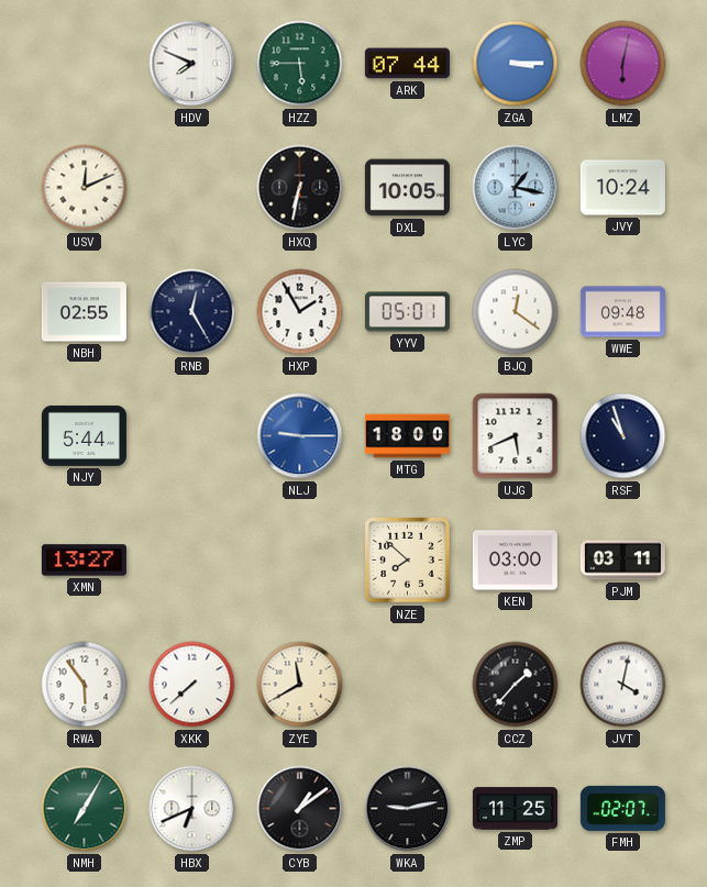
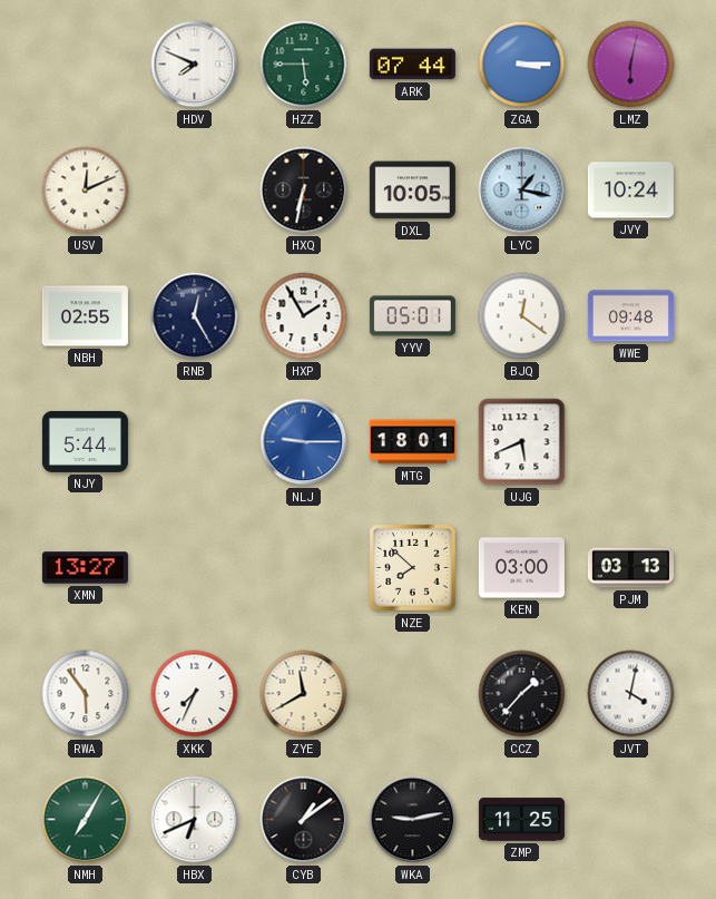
MTG: 18:00 -> 18:01
RSF: 10:57 -> none
PJM: 03:11 -> 03:13
XKK: 7:38 -> 7:34
FMH: 02:07 -> none
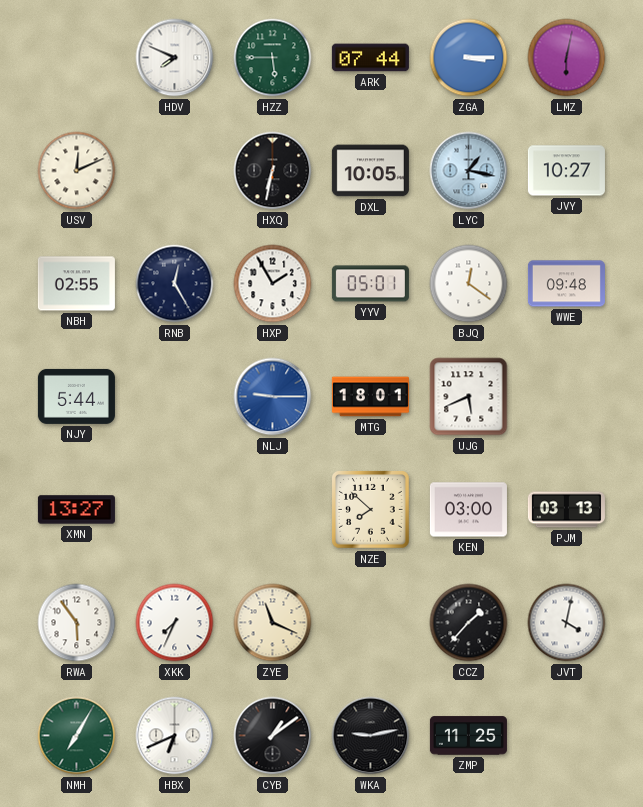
JVY: 10:24 -> 10:27
ZYE: 11:40 -> 11:19
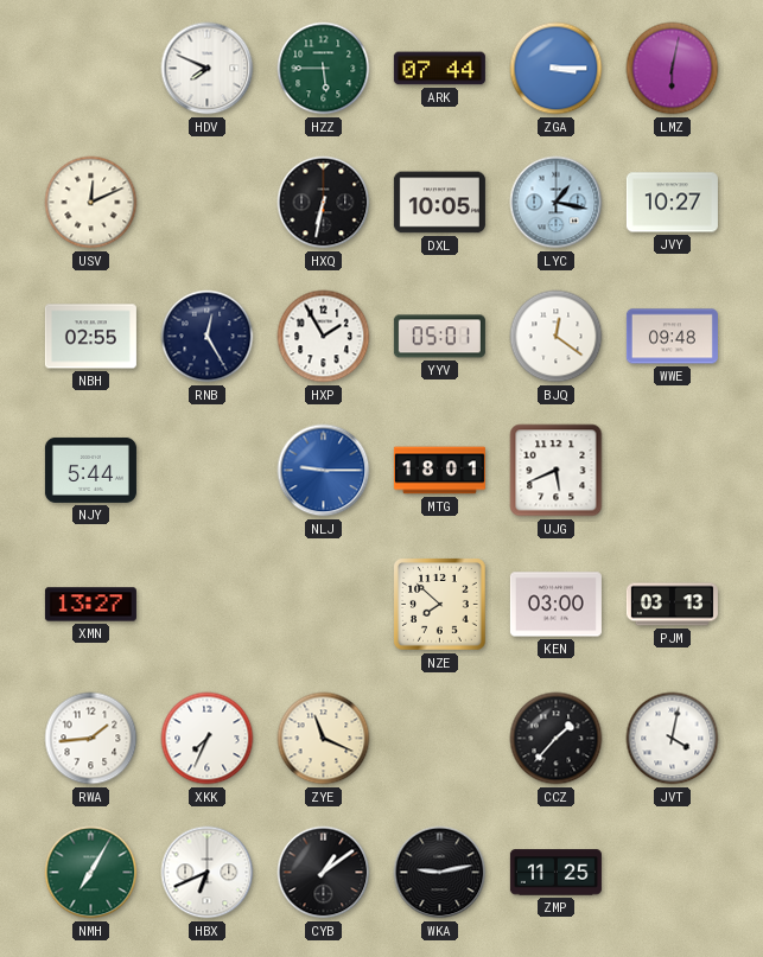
RWA: 5:54 -> 1:44
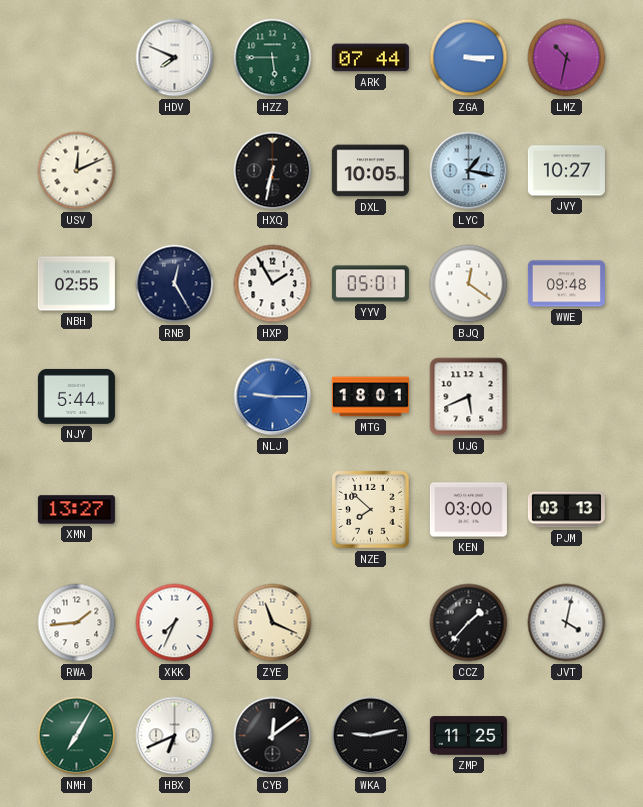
LMZ: 6:02 -> 10:32
CYB: 1:09 -> 12:09
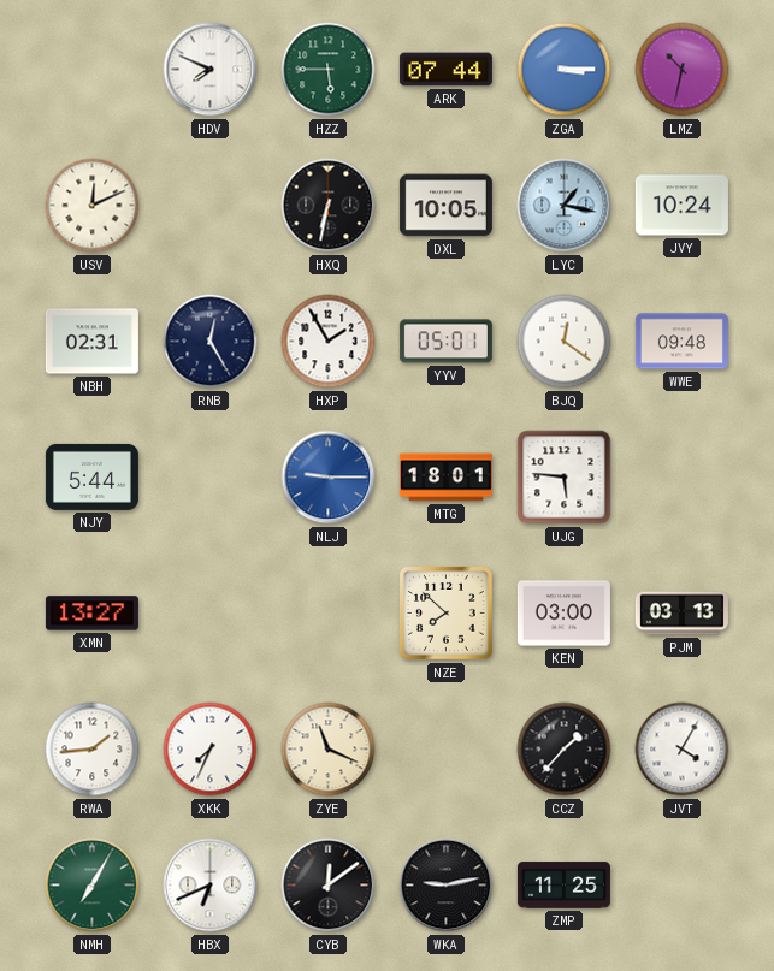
JVY: 10:27 -> 10:24
NBH: 02:55 -> 02:31
UJG: 5:41 -> 5:46
JVT: 4:02 -> 4:05
